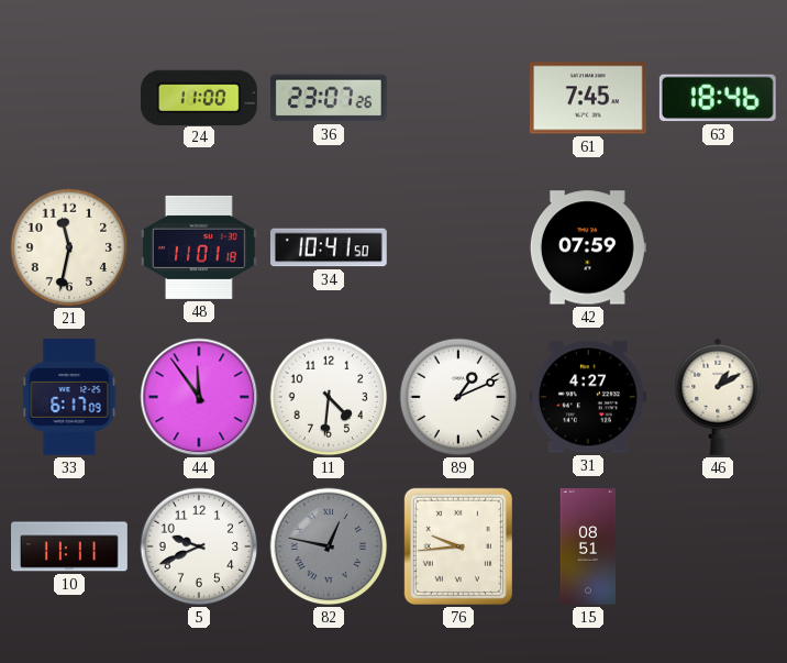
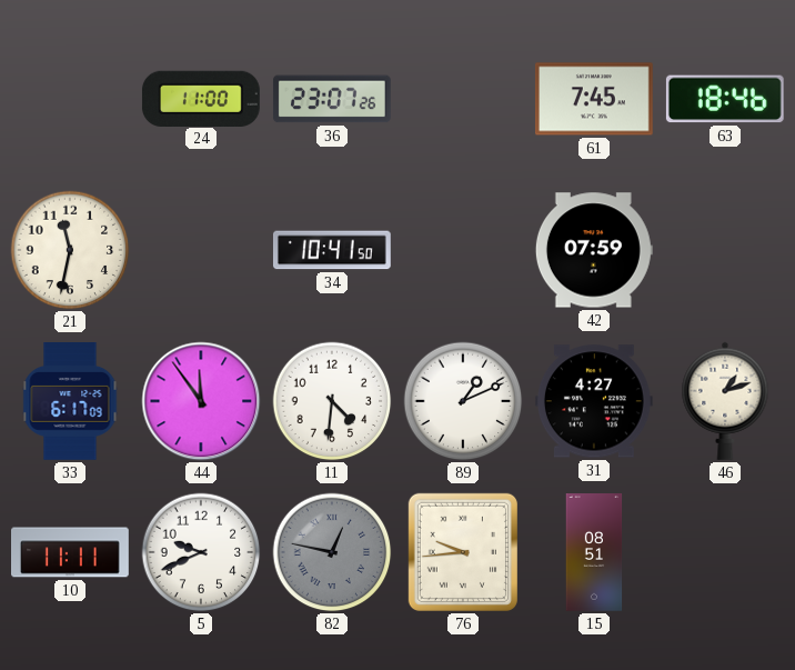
48: 11:01 -> none
46: 1:10 -> 1:12
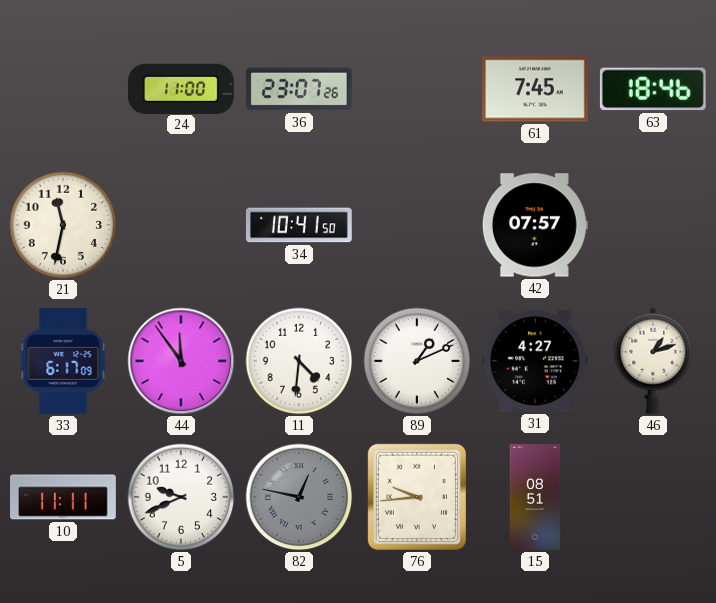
42: 07:59 -> 07:57
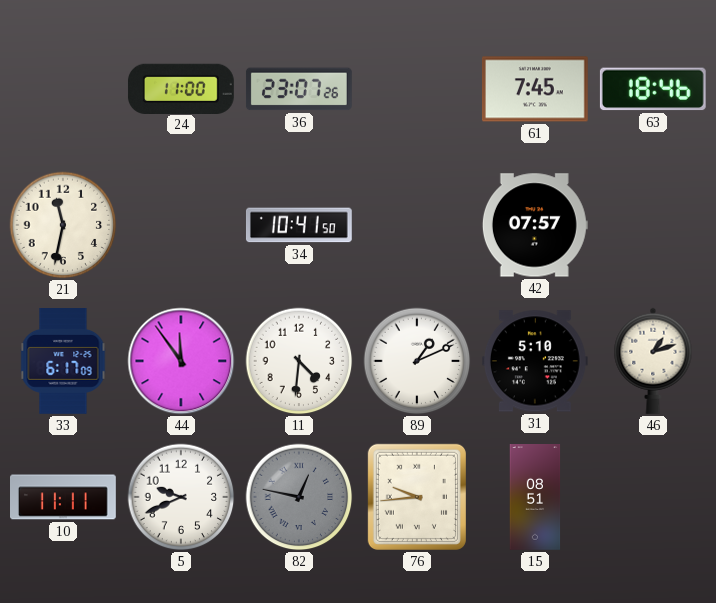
31: 4:27 -> 5:10
